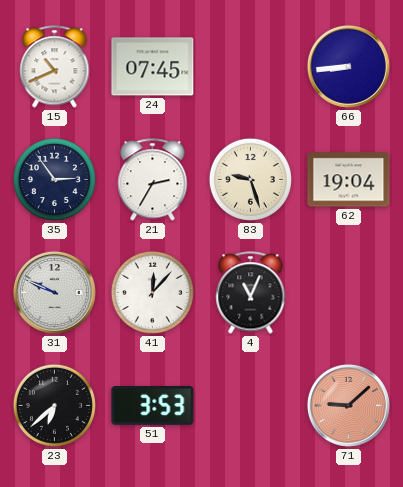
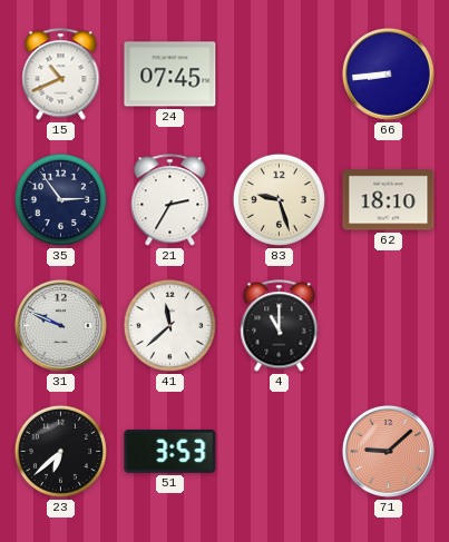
62: 19:04 -> 18:10
41: 12:07 -> 11:38
4: 11:04 -> 11:00
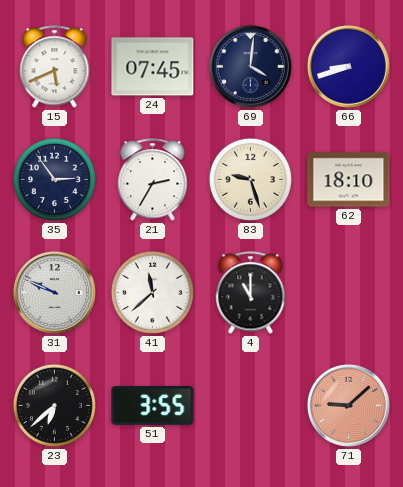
15: 10:41 -> 5:41
69: none -> 4:01
66: 8:44 -> 8:42
51: 3:53 -> 3:55
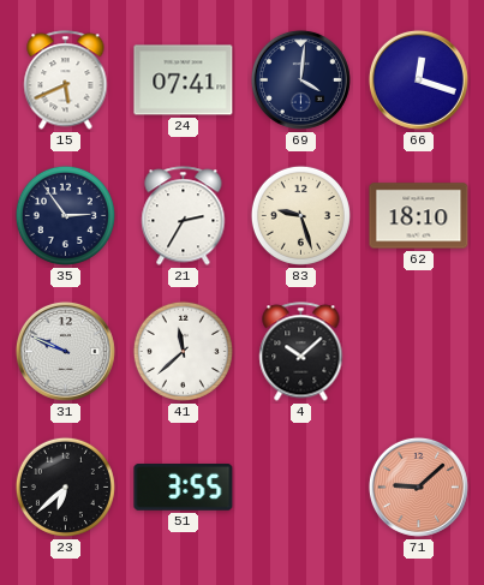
24: 07:45 -> 07:41
66: 8:42 -> 12:18
4: 11:00 -> 10:08
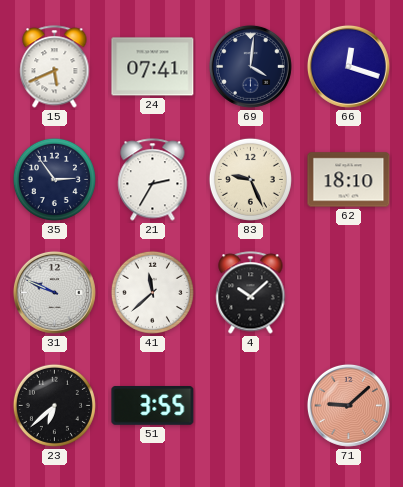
83: 9:27 -> 9:26
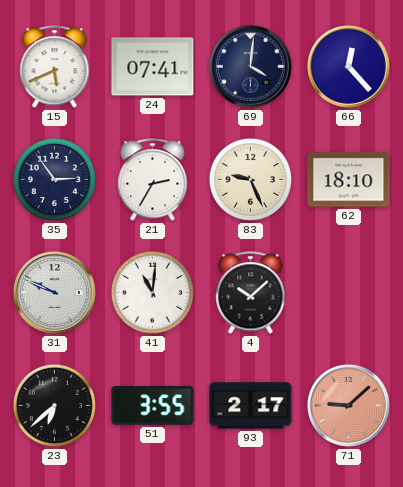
66: 12:18 -> 12:23
41: 11:38 -> 11:01
93: none -> 2:17
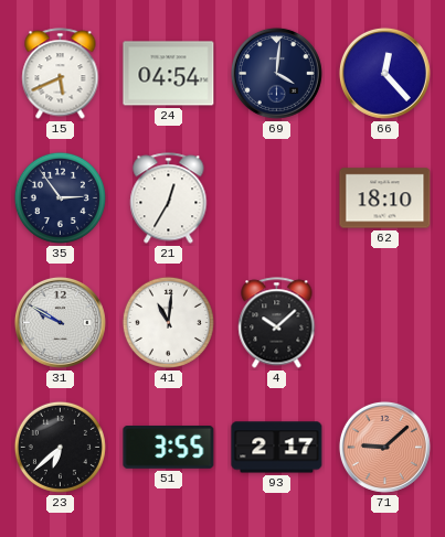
24: 07:41 -> 04:54
21: 2:35 -> 12:35
83: 9:26 -> none
31: 9:49 -> 9:50
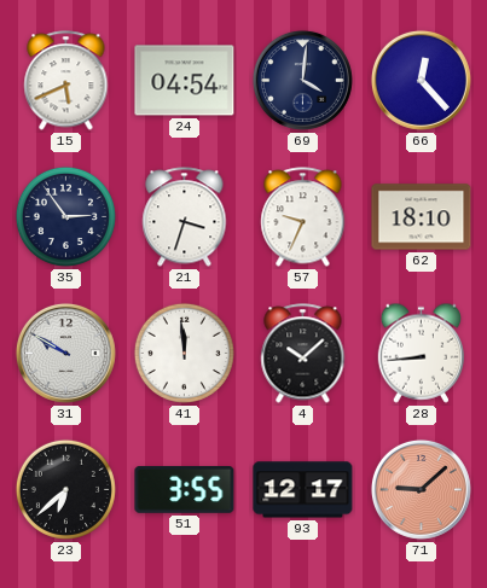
21: 12:35 -> 3:33
57: none -> 9:34
41: 11:01 -> 11:59
28: none -> 8:44
93: 2:17 -> 12:17
